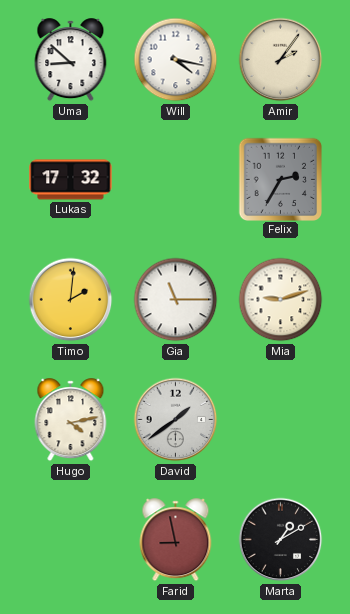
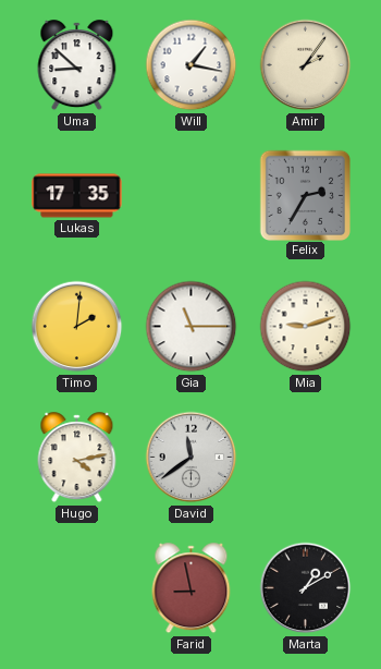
Will: 4:17 -> 1:17
Lukas: 17:32 -> 17:35
David: 1:39 -> 11:39
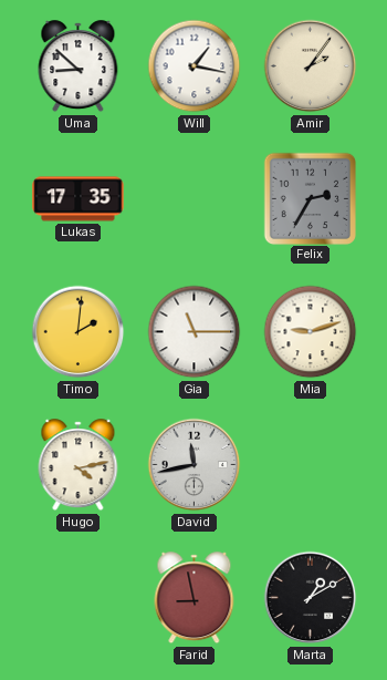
David: 11:39 -> 11:43
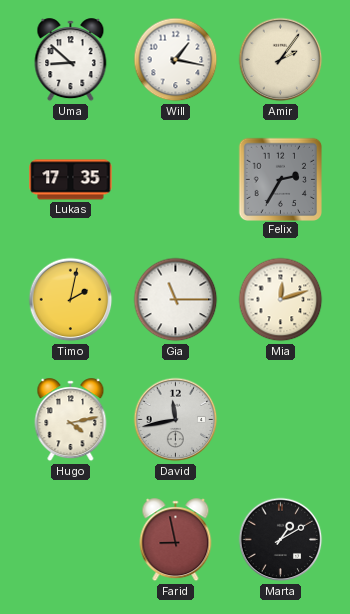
Timo: 2:01 -> 2:02
Mia: 9:12 -> 12:12
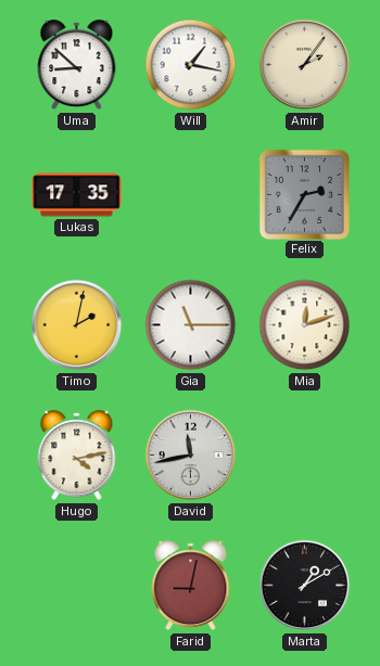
Farid: 8:58 -> 9:02
